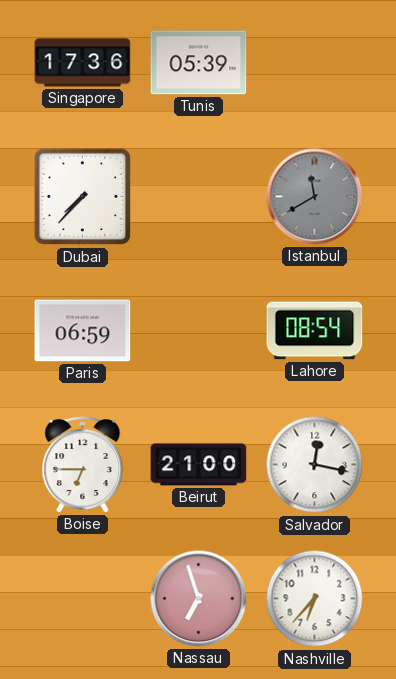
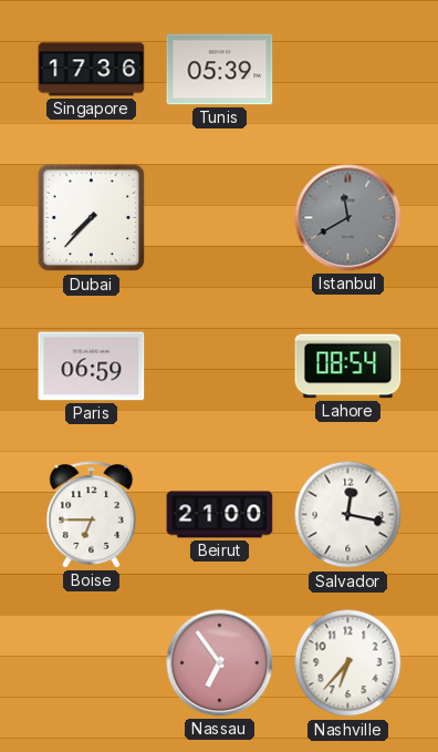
Nassau: 6:57 -> 6:54
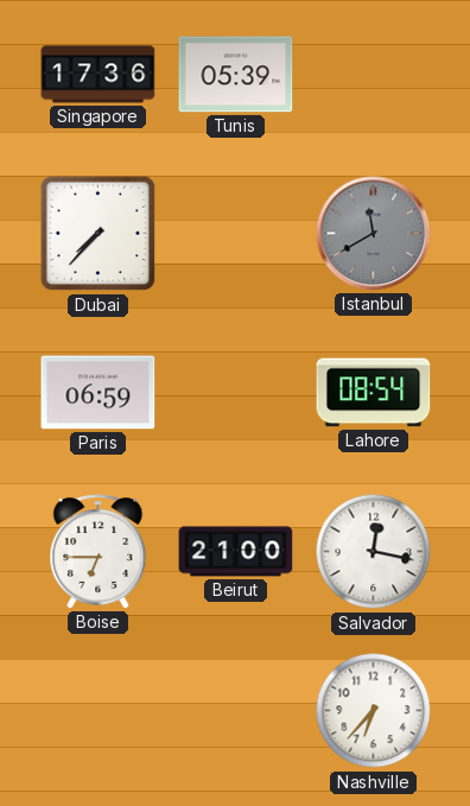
Nassau: 6:54 -> none
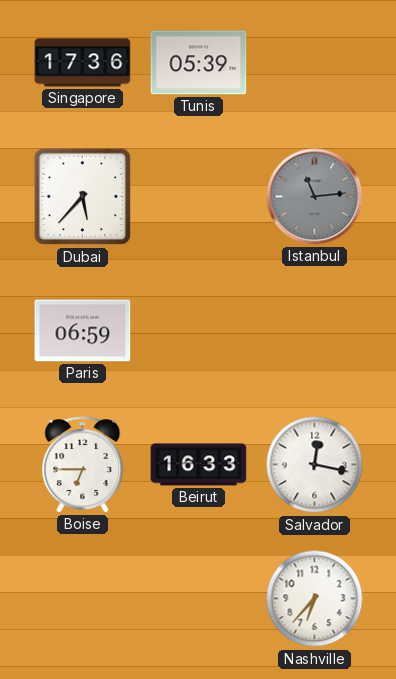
Dubai: 7:37 -> 5:37
Istanbul: 11:40 -> 11:14
Lahore: 08:54 -> none
Beirut: 21:00 -> 16:33
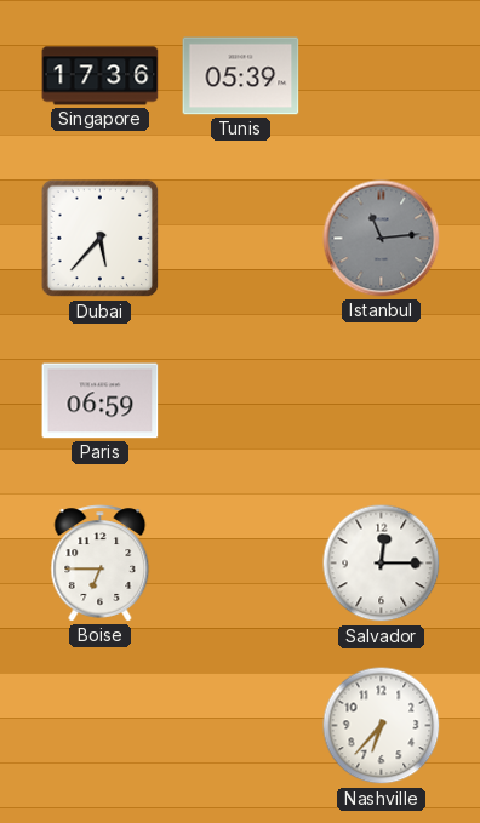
Beirut: 16:33 -> none
Salvador: 12:17 -> 12:15
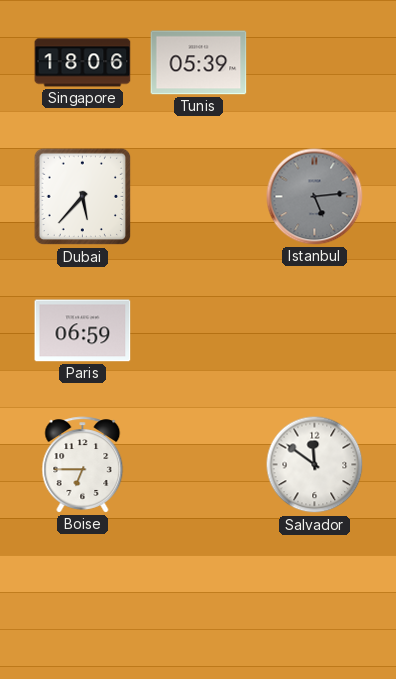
Singapore: 17:36 -> 18:06
Istanbul: 11:14 -> 5:14
Salvador: 12:15 -> 11:51
Nashville: 6:37 -> none
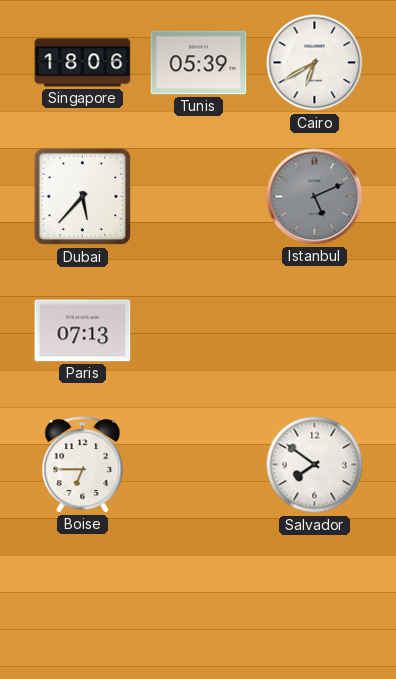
Cairo: none -> 6:40
Istanbul: 5:14 -> 5:11
Paris: 06:59 -> 07:13
Salvador: 11:51 -> 7:51
